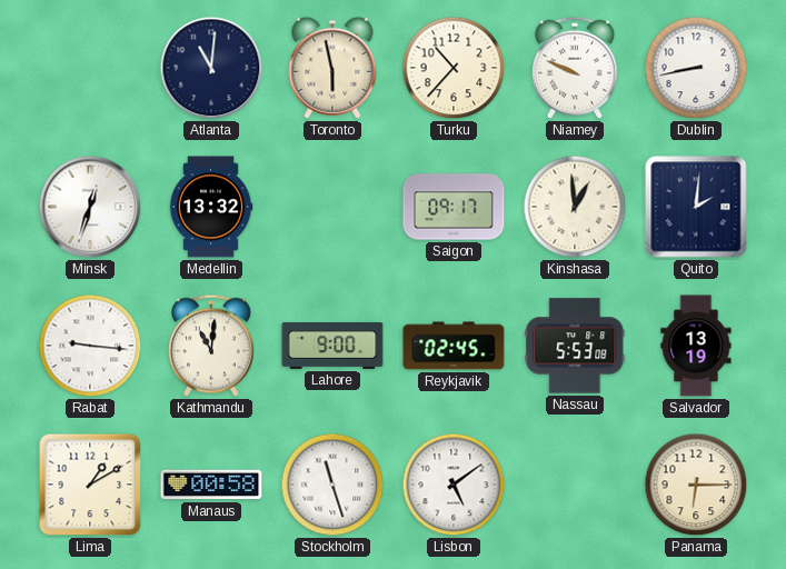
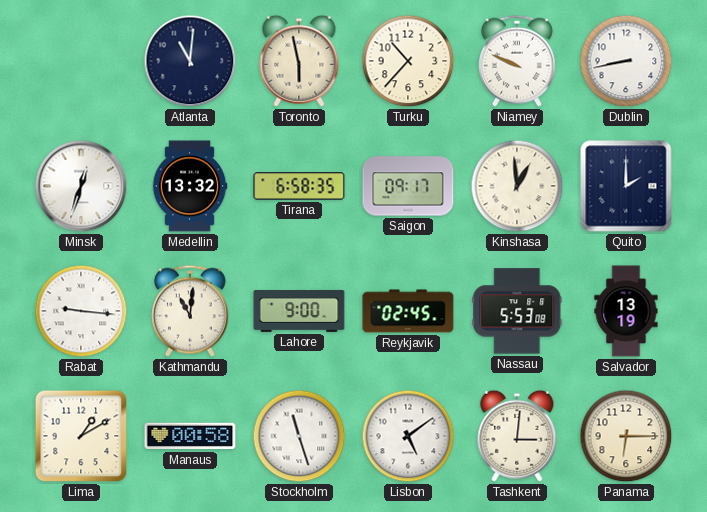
Tirana: none -> 6:58
Quito: 2:01 -> 2:00
Tashkent: none -> 3:01
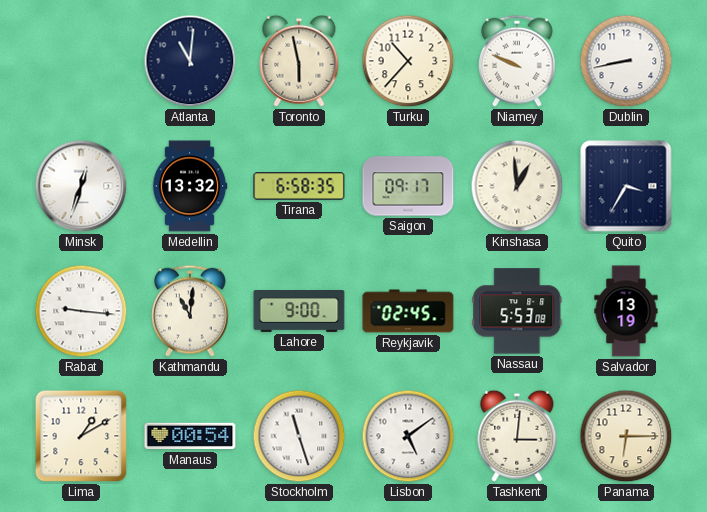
Quito: 2:00 -> 3:35
Manaus: 00:58 -> 00:54
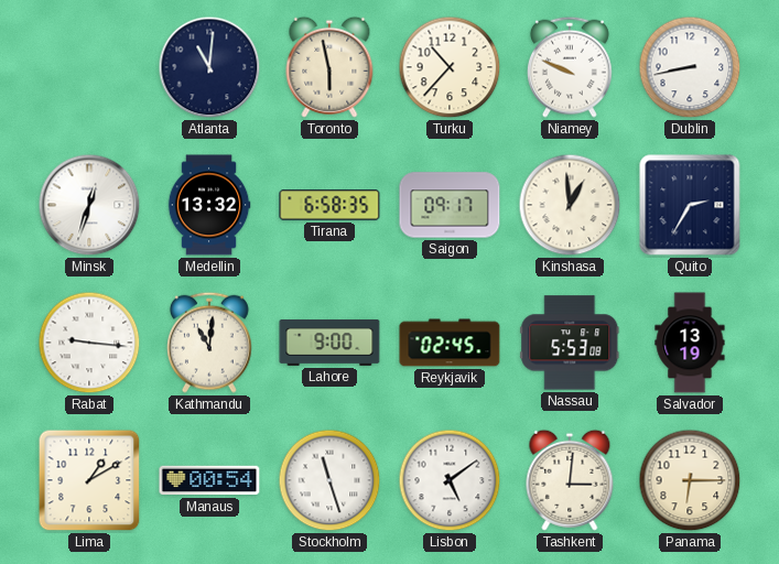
Quito: 3:35 -> 2:35
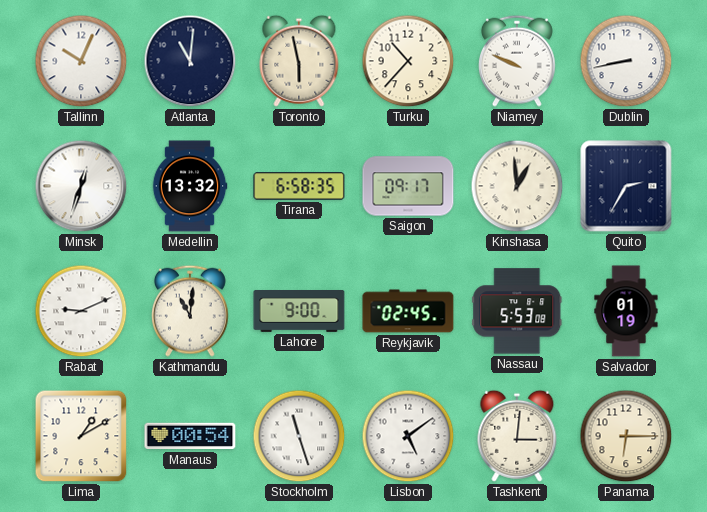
Tallinn: none -> 10:04
Rabat: 9:16 -> 9:11
Salvador: 13:19 -> 01:19
